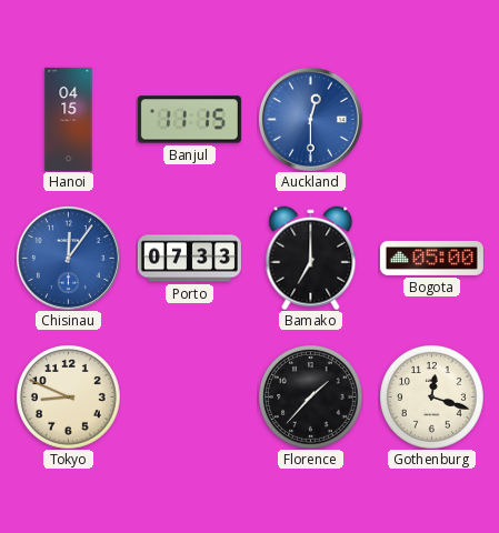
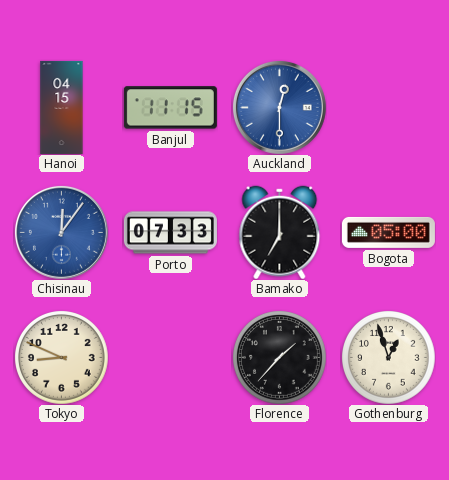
Gothenburg: 12:18 -> 12:57
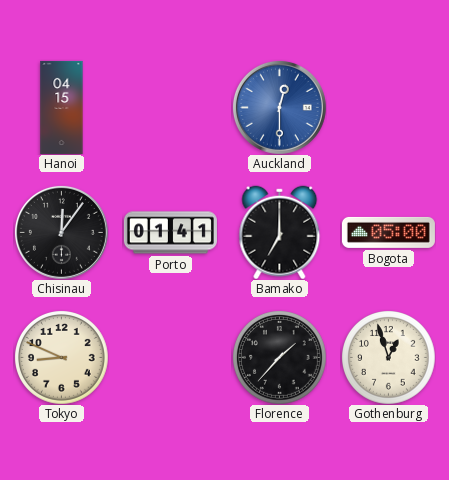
Banjul: 11:15 -> none
Chisinau dial: blue -> black
Porto: 07:33 -> 01:41
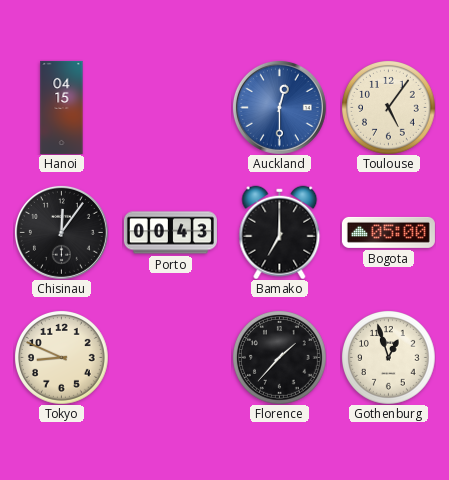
Toulouse: none -> 5:06
Porto: 01:41 -> 00:43
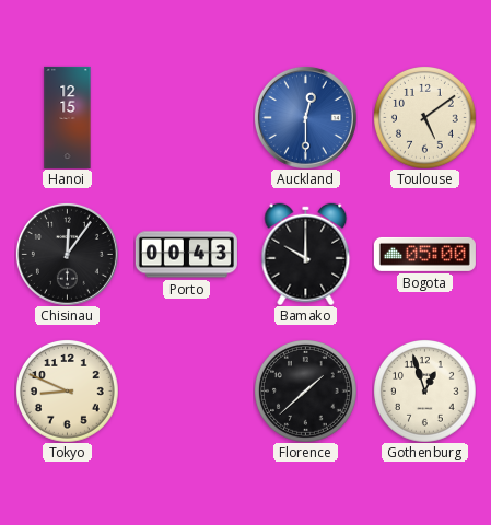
Hanoi: 04:15 -> 12:15
Toulouse: 5:06 -> 5:09
Bamako: 7:00 -> 10:00
Florence: 1:37 -> 1:38
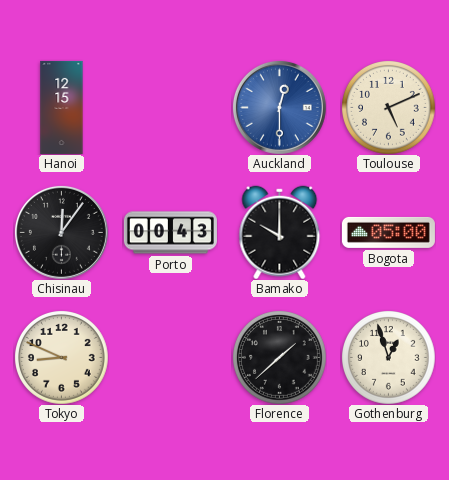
Toulouse: 5:09 -> 5:11
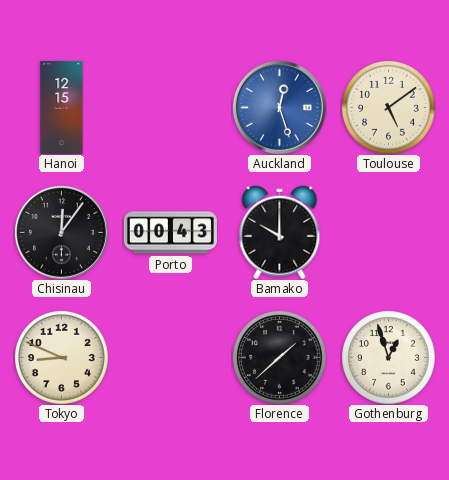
Auckland: 12:30 -> 12:27
Toulouse: 5:11 -> 5:09
Bogota: 05:00 -> none
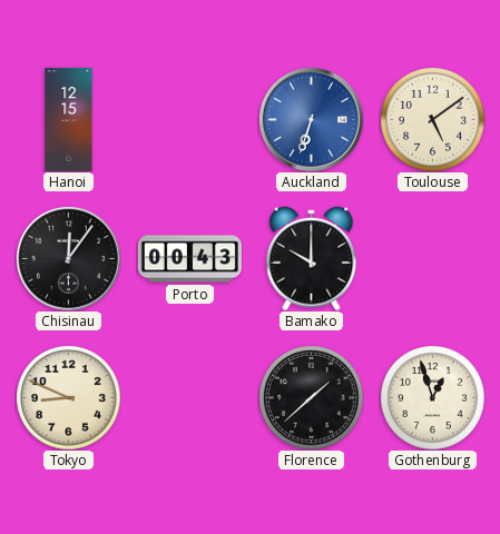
Auckland: 12:27 -> 6:33
